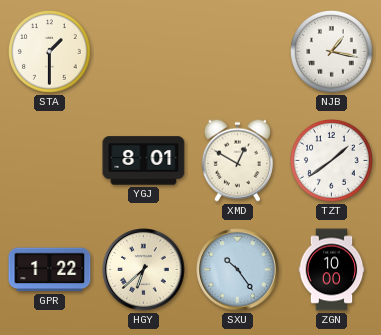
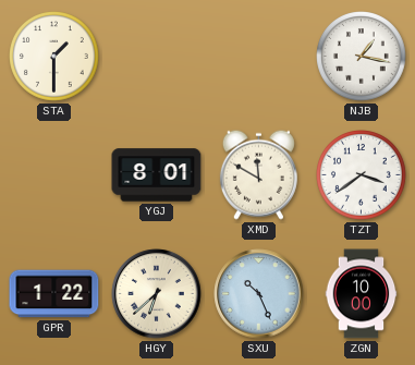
XMD: 12:50 -> 11:50
TZT: 1:39 -> 3:39
SXU: 10:24 -> 10:26
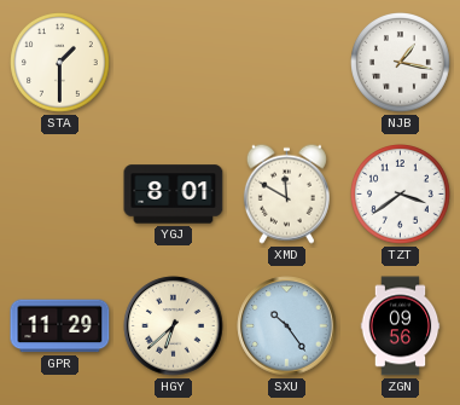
GPR: 1:22 -> 11:29
SXU: 10:26 -> 10:24
ZGN: 10:00 -> 09:56
